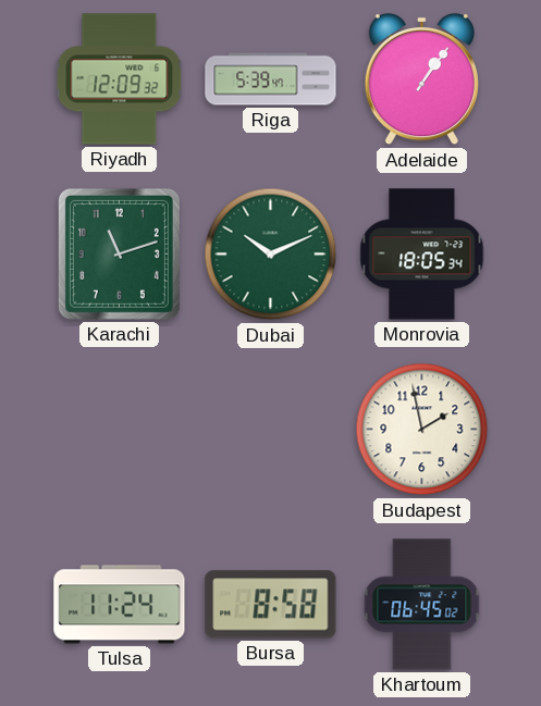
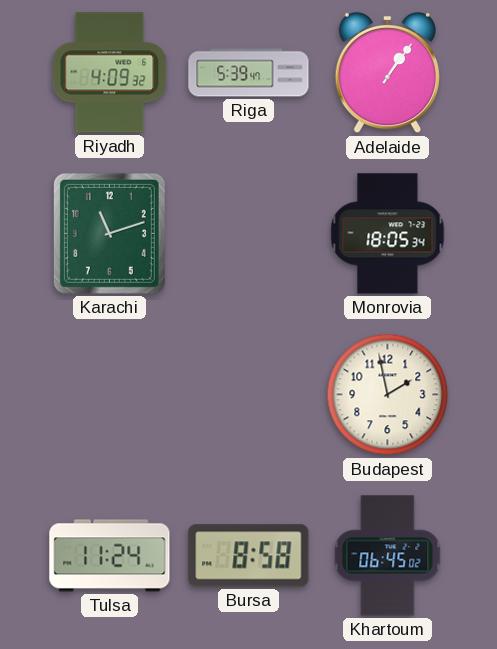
Riyadh: 12:09 -> 4:09
Dubai: 10:11 -> none
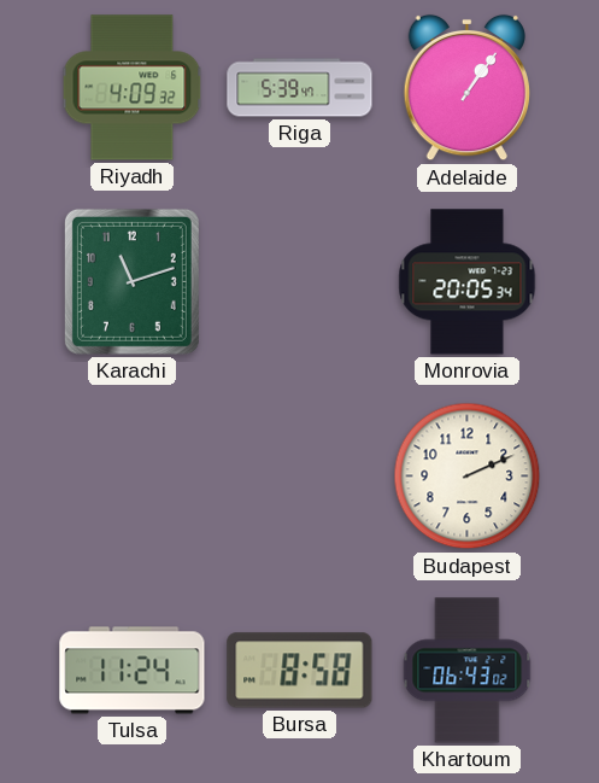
Monrovia: 18:05 -> 20:05
Budapest: 1:58 -> 2:11
Khartoum: 06:45 -> 06:43
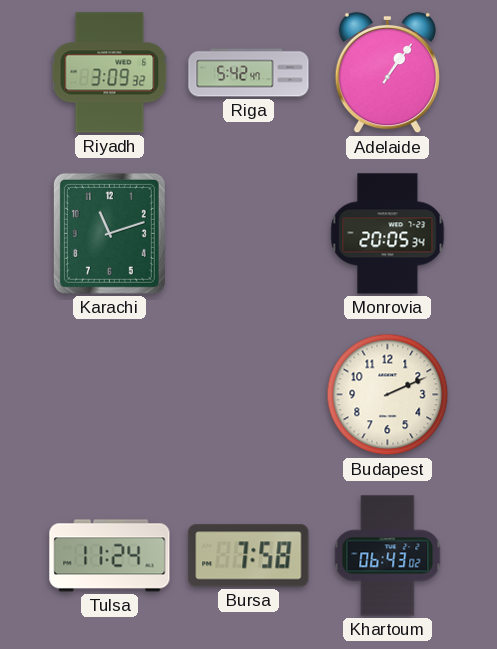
Riyadh: 4:09 -> 3:09
Riga: 5:39 -> 5:42
Bursa: 8:58 -> 7:58
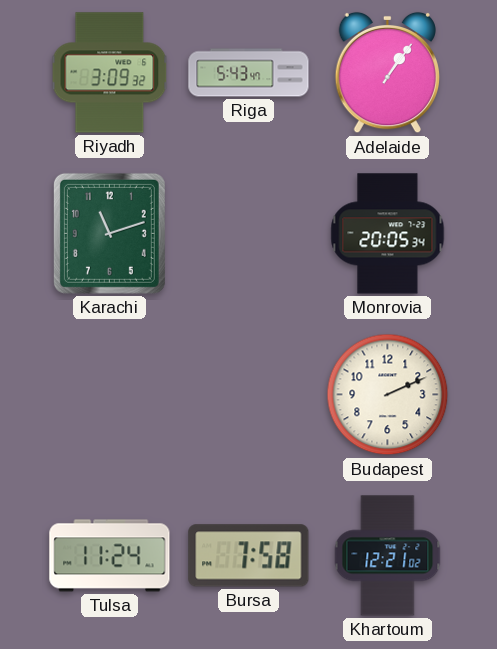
Riga: 5:42 -> 5:43
Khartoum: 06:43 -> 12:21
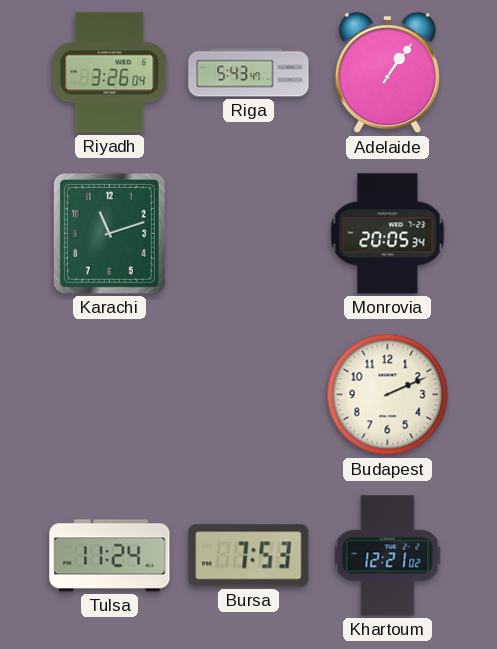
Riyadh: 3:09 -> 3:26
Bursa: 7:58 -> 7:53
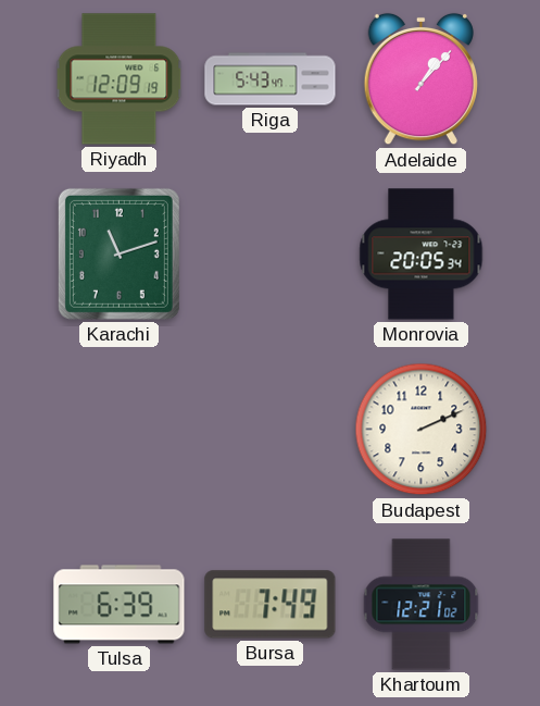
Riyadh: 3:26 -> 12:09
Adelaide: 1:06 -> 1:07
Tulsa: 11:24 -> 6:39
Bursa: 7:53 -> 7:49
